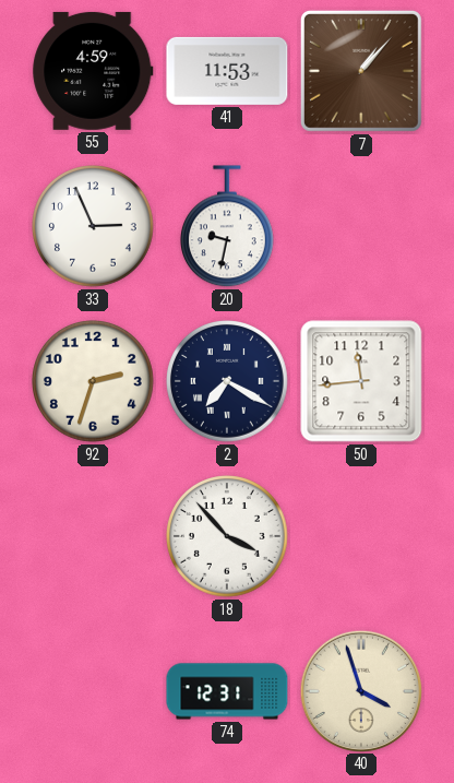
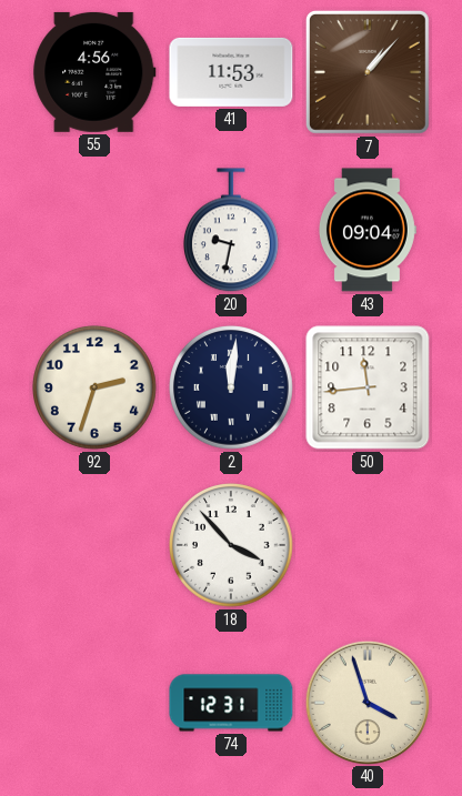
55: 4:59 -> 4:56
33: 2:56 -> none
43: none -> 09:04
2: 7:20 -> 12:01
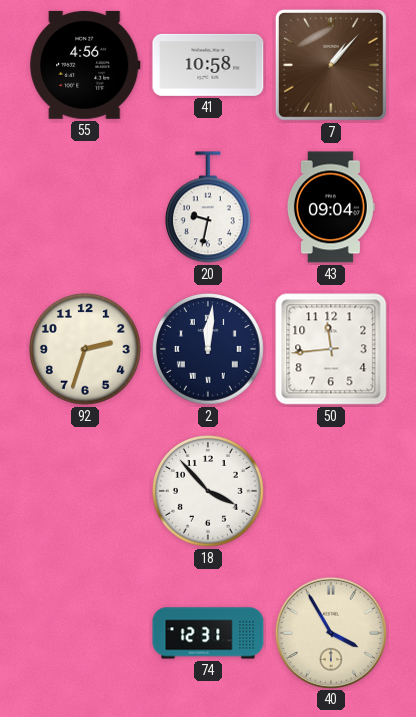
41: 11:53 -> 10:58
40: 3:57 -> 3:55
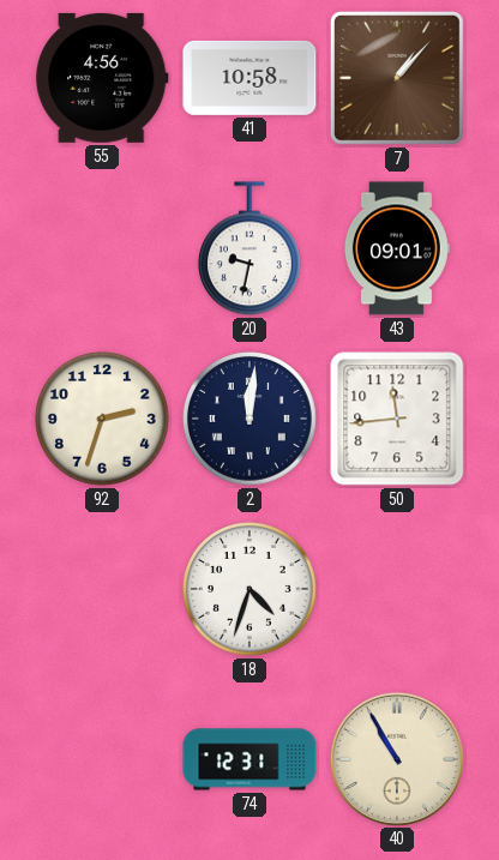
43: 09:04 -> 09:01
18: 3:53 -> 4:33
40: 3:55 -> 10:55
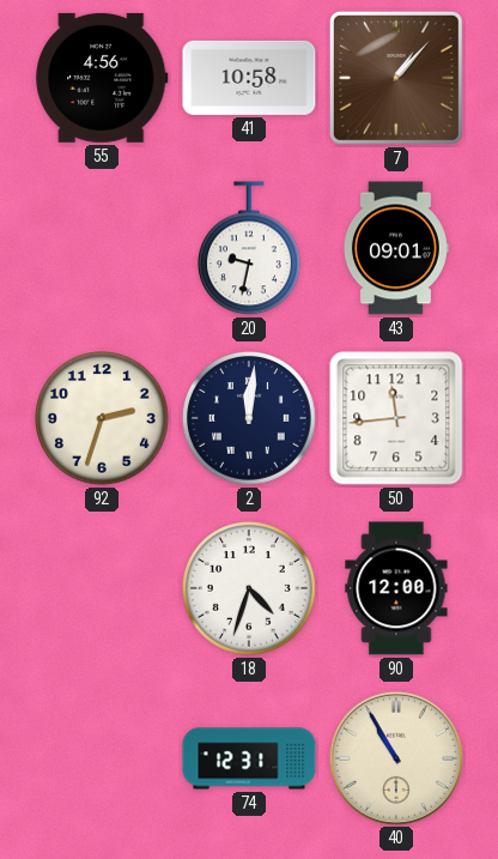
90: none -> 12:00
